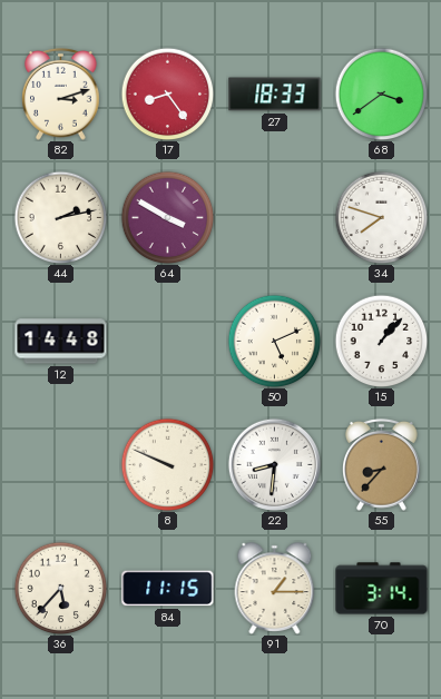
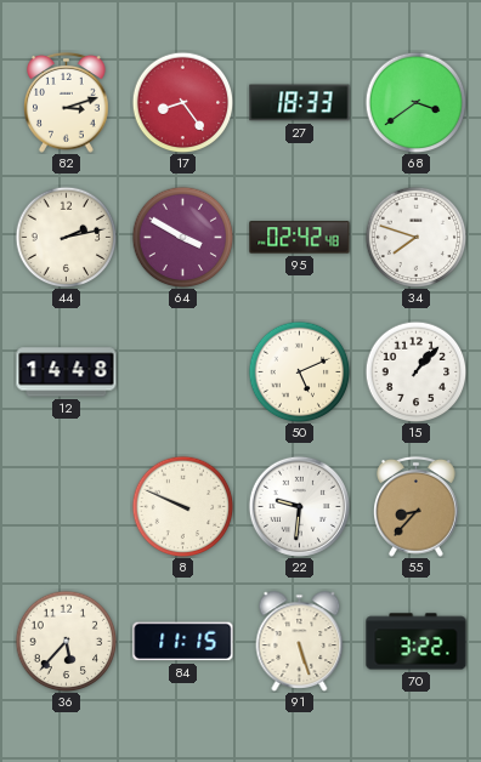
95: none -> 02:42
22: 8:31 -> 9:31
91: 1:15 -> 5:27
70: 3:14 -> 3:22
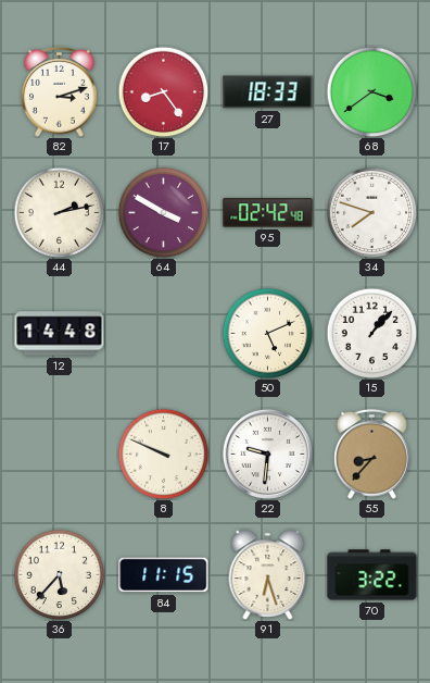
91: 5:27 -> 6:27
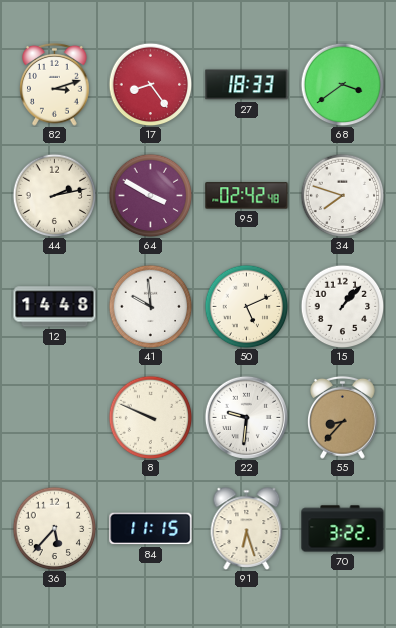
41: none -> 9:59
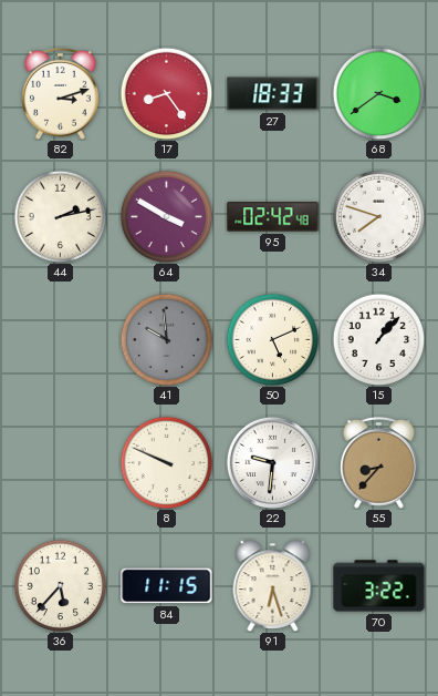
12: 14:48 -> none
41 dial: white -> grey
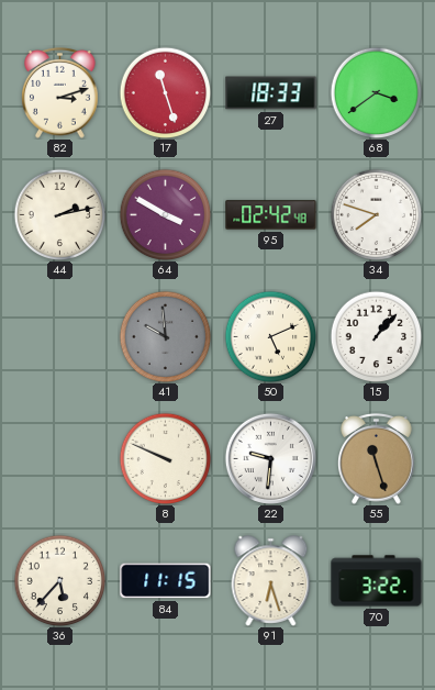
17: 8:24 -> 11:27
55: 8:37 -> 11:27
